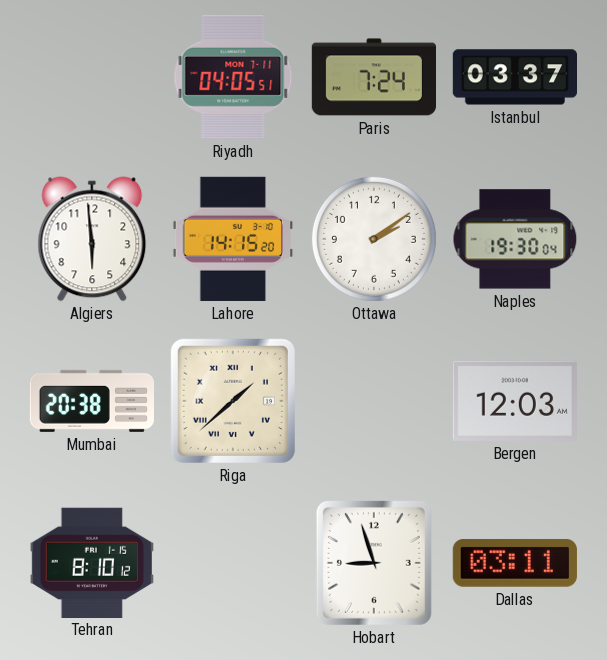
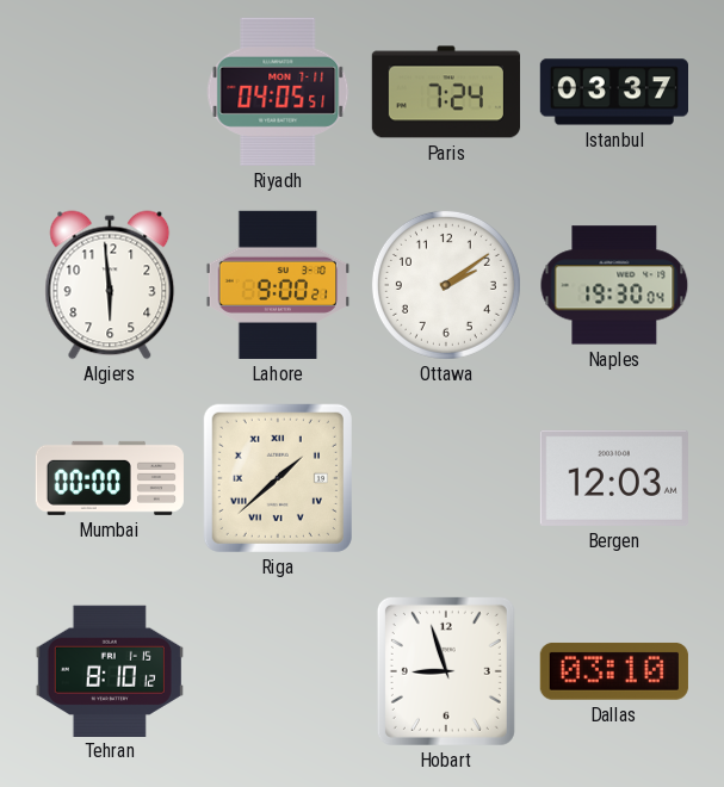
Lahore: 14:15 -> 9:00
Mumbai: 20:38 -> 00:00
Dallas: 03:11 -> 03:10
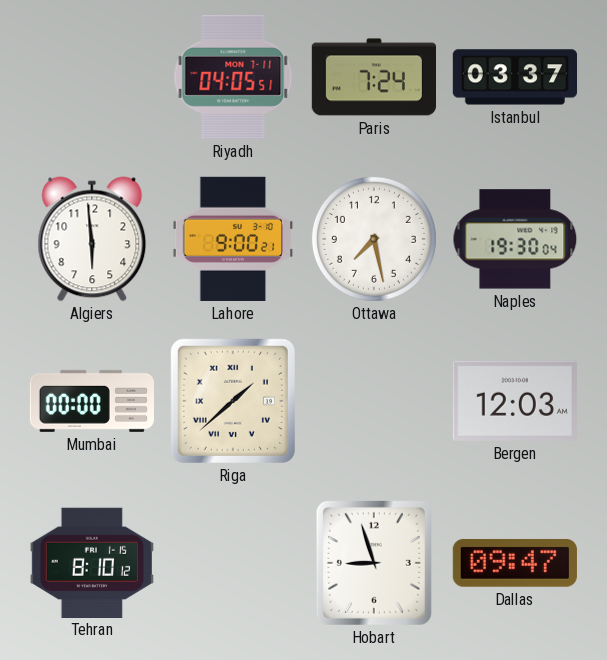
Ottawa: 2:09 -> 7:28
Dallas: 03:10 -> 09:47
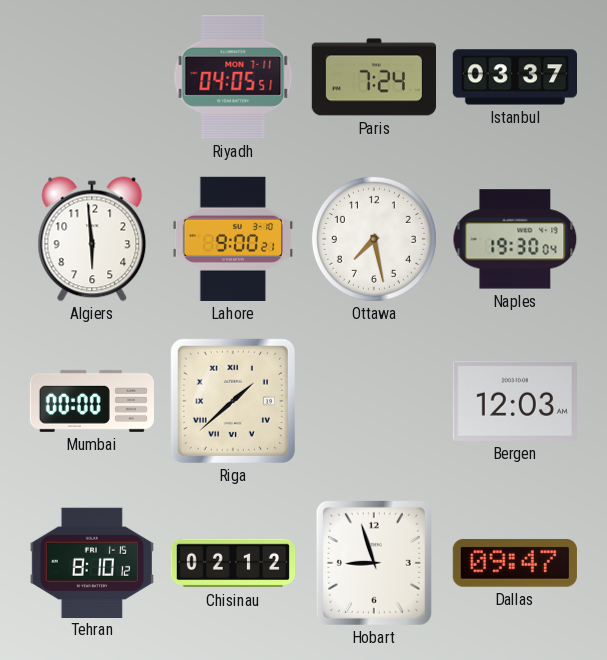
Chisinau: none -> 02:12
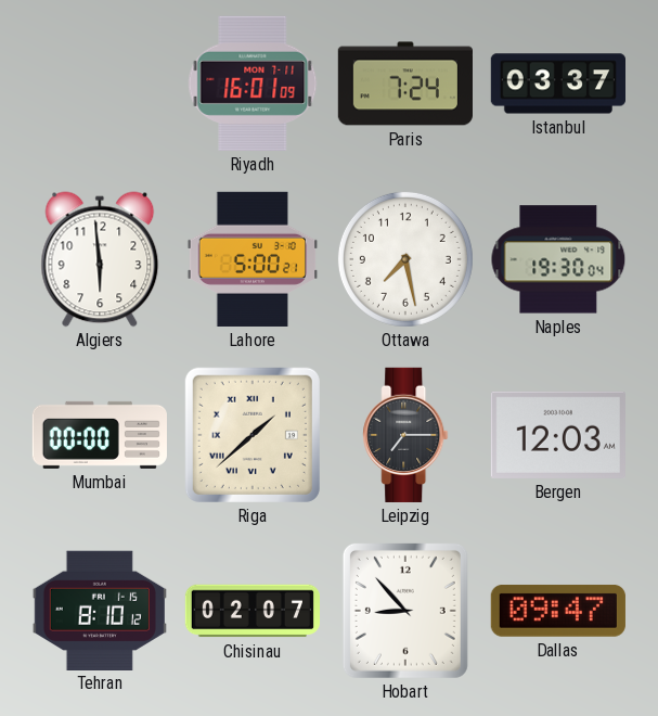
Riyadh: 04:05 -> 16:01
Lahore: 9:00 -> 5:00
Leipzig: none -> 7:15
Chisinau: 02:12 -> 02:07
Hobart: 8:57 -> 8:53
